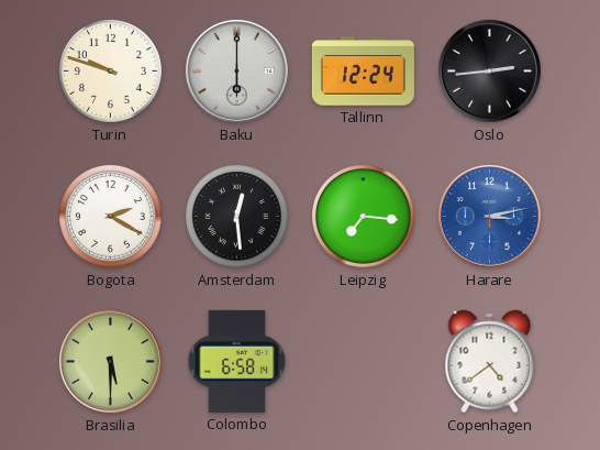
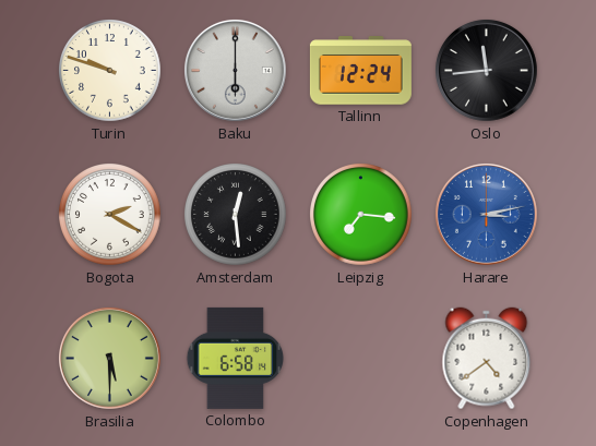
Oslo: 2:44 -> 11:44
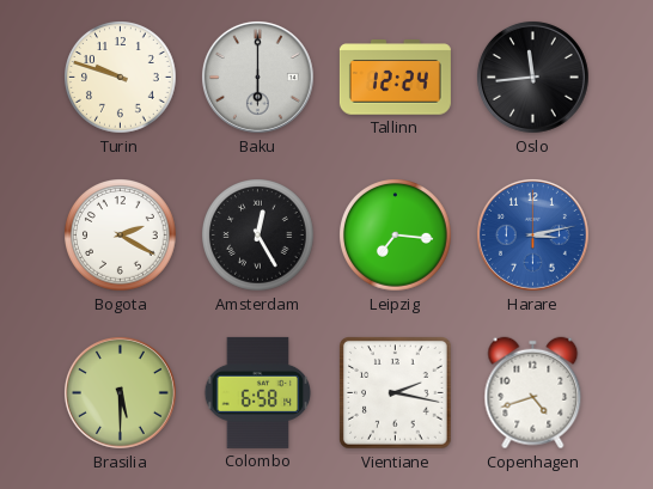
Amsterdam: 12:29 -> 12:25
Vientiane: none -> 2:17
Copenhagen: 4:39 -> 4:42
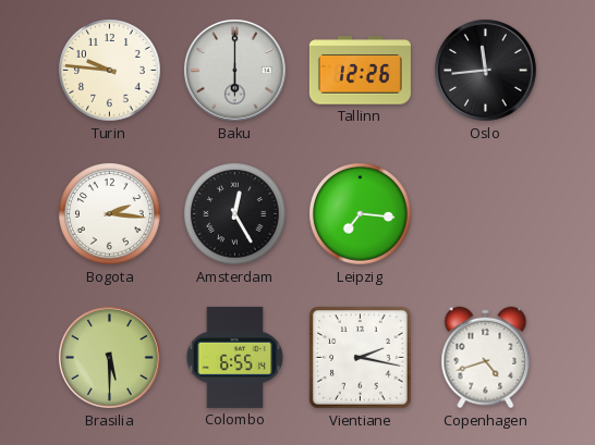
Turin: 9:48 -> 9:46
Tallinn: 12:24 -> 12:26
Bogota: 2:20 -> 2:16
Harare: 3:13 -> none
Colombo: 6:58 -> 6:55
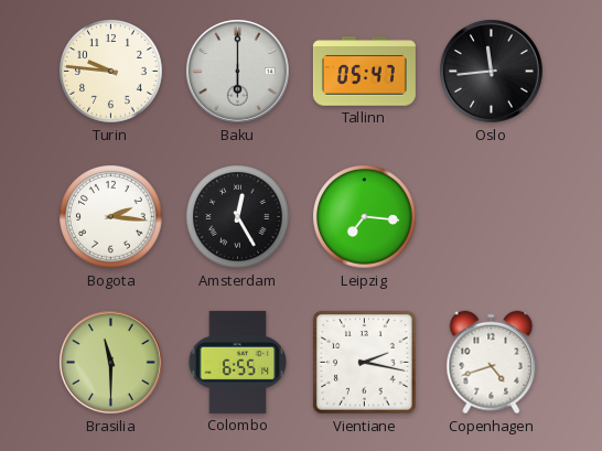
Tallinn: 12:26 -> 05:47
Brasilia: 5:30 -> 11:30
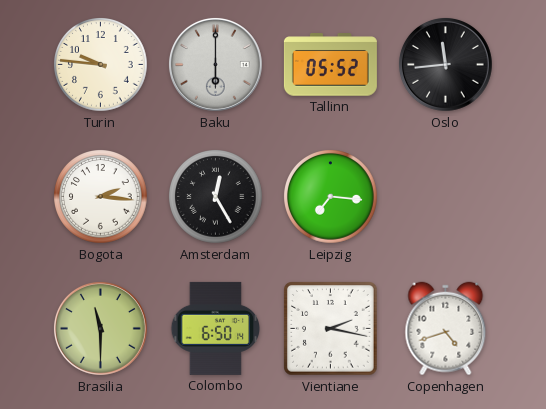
Tallinn: 05:47 -> 05:52
Colombo: 6:55 -> 6:50
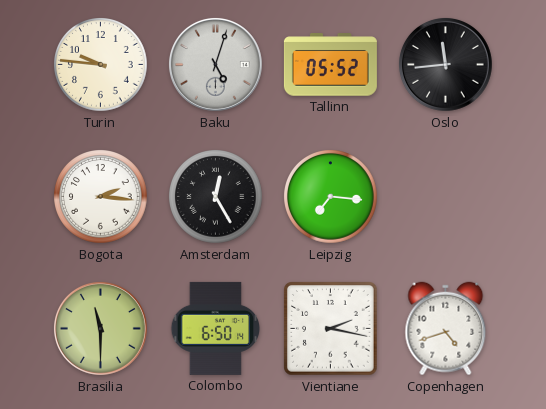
Baku: 6:00 -> 5:03
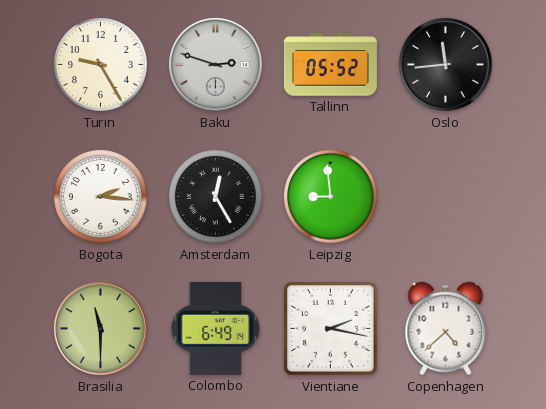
Turin: 9:46 -> 9:25
Baku: 5:03 -> 2:48
Leipzig: 7:16 -> 8:59
Colombo: 6:50 -> 6:49
Copenhagen: 4:42 -> 4:38
